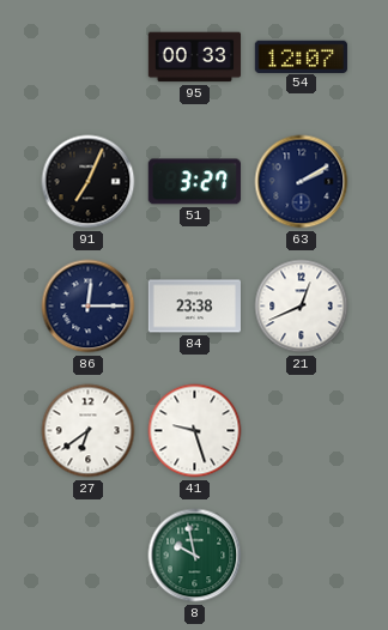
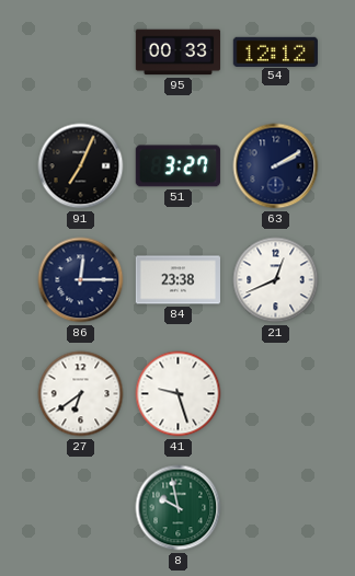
54: 12:07 -> 12:12
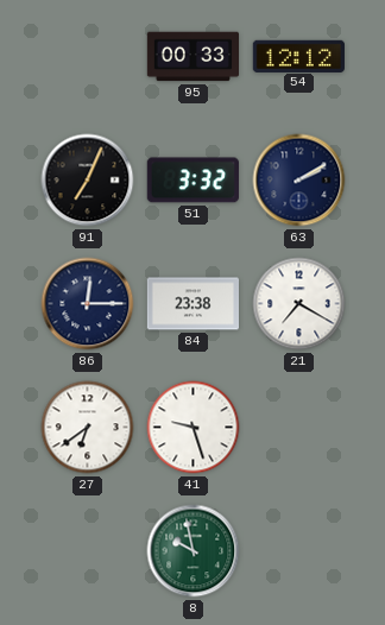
51: 3:27 -> 3:32
21: 12:41 -> 7:20
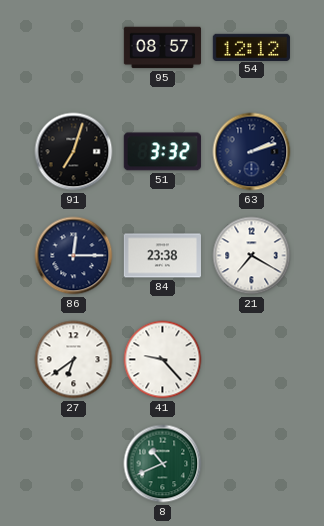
95: 00:33 -> 08:57
91: 7:04 -> 7:03
63: 2:10 -> 2:12
41: 9:27 -> 9:23
8: 9:58 -> 10:41
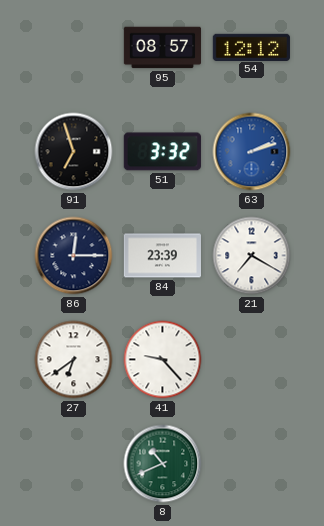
91: 7:03 -> 6:57
63 dial: navy -> blue
84: 23:38 -> 23:39
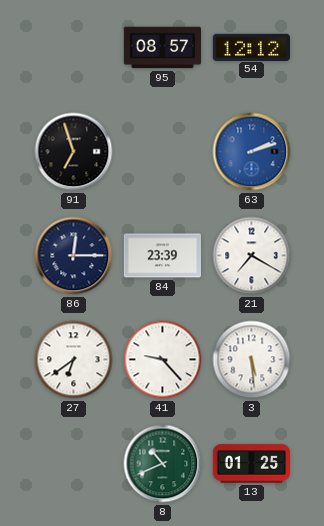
51: 3:32 -> none
3: none -> 5:29
13: none -> 01:25
